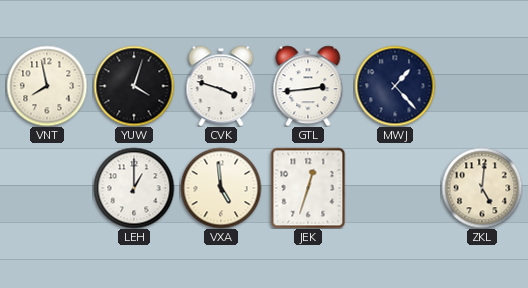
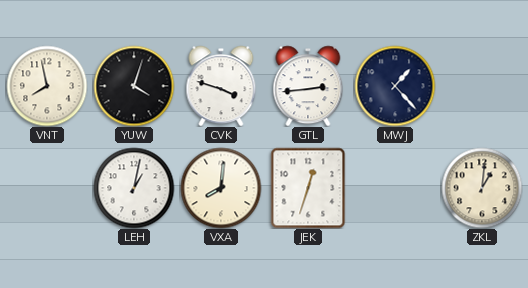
LEH: 1:00 -> 1:02
VXA: 4:59 -> 8:01
ZKL: 5:01 -> 1:01
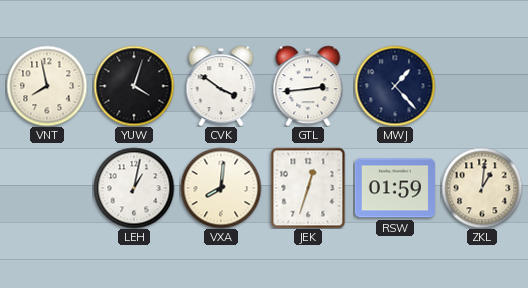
CVK: 3:48 -> 3:51
RSW: none -> 01:59
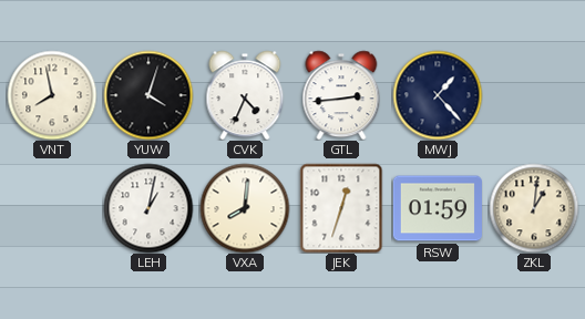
CVK: 3:51 -> 4:34
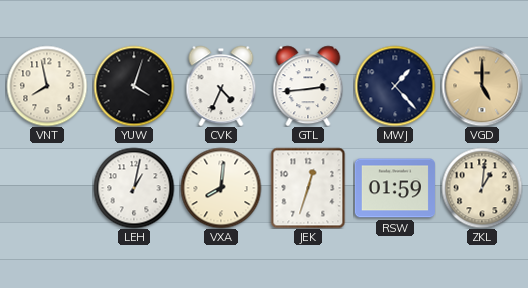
VGD: none -> 5:00
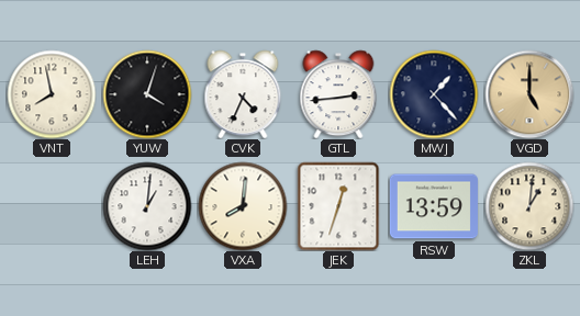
LEH: 1:02 -> 1:01
RSW: 01:59 -> 13:59
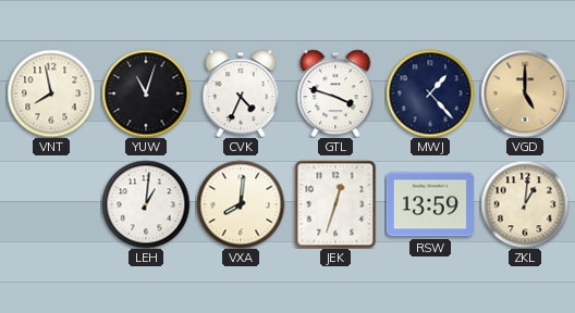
YUW: 4:03 -> 11:03
GTL: 2:44 -> 3:48
